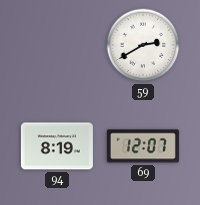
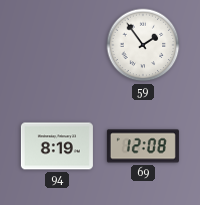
59: 2:40 -> 1:54
69: 12:07 -> 12:08
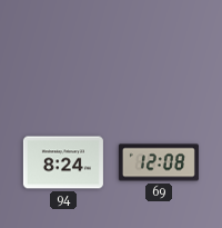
59: 1:54 -> none
94: 8:19 -> 8:24
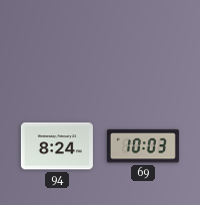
69: 12:08 -> 10:03
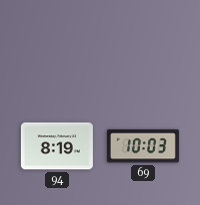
94: 8:24 -> 8:19
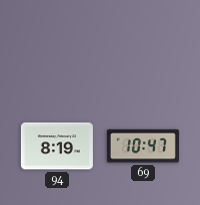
69: 10:03 -> 10:47
